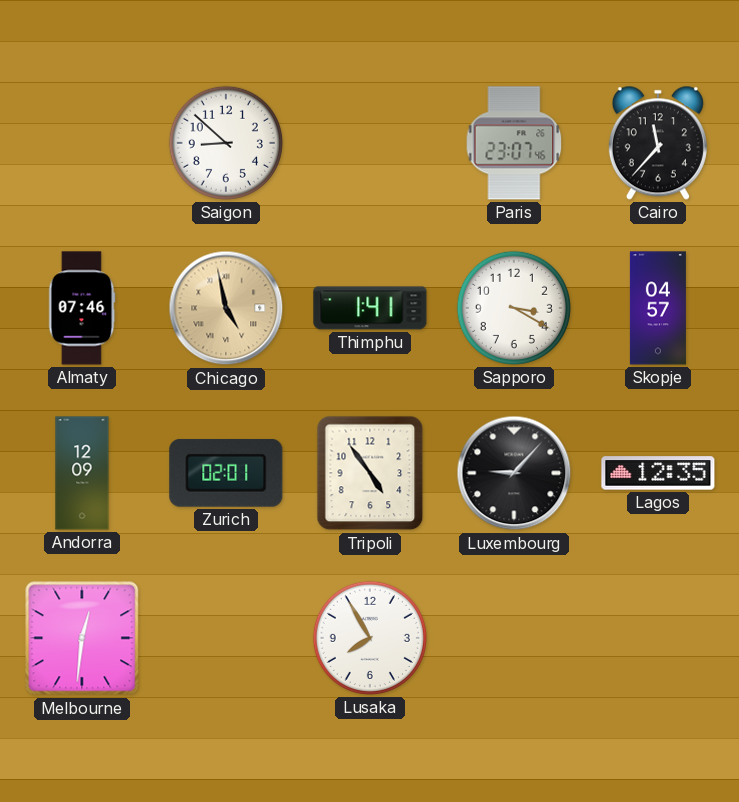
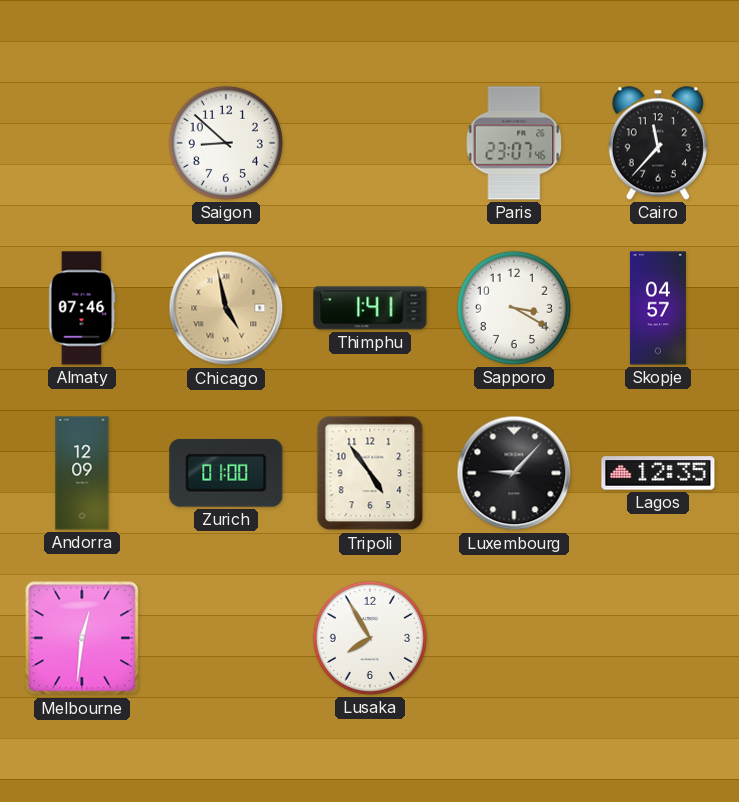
Zurich: 02:01 -> 01:00
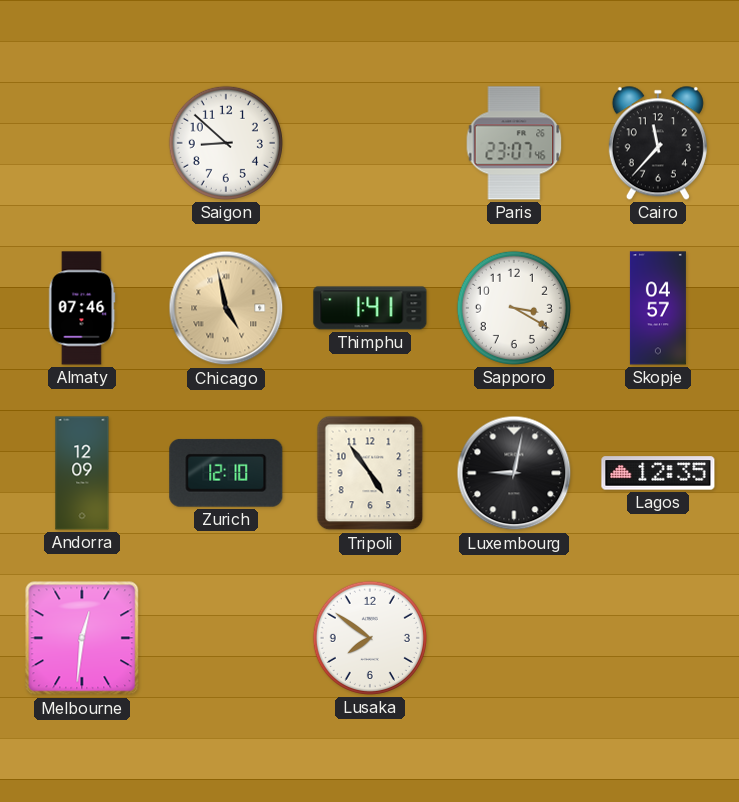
Zurich: 01:00 -> 12:10
Luxembourg: 9:07 -> 9:02
Lusaka: 7:55 -> 7:51
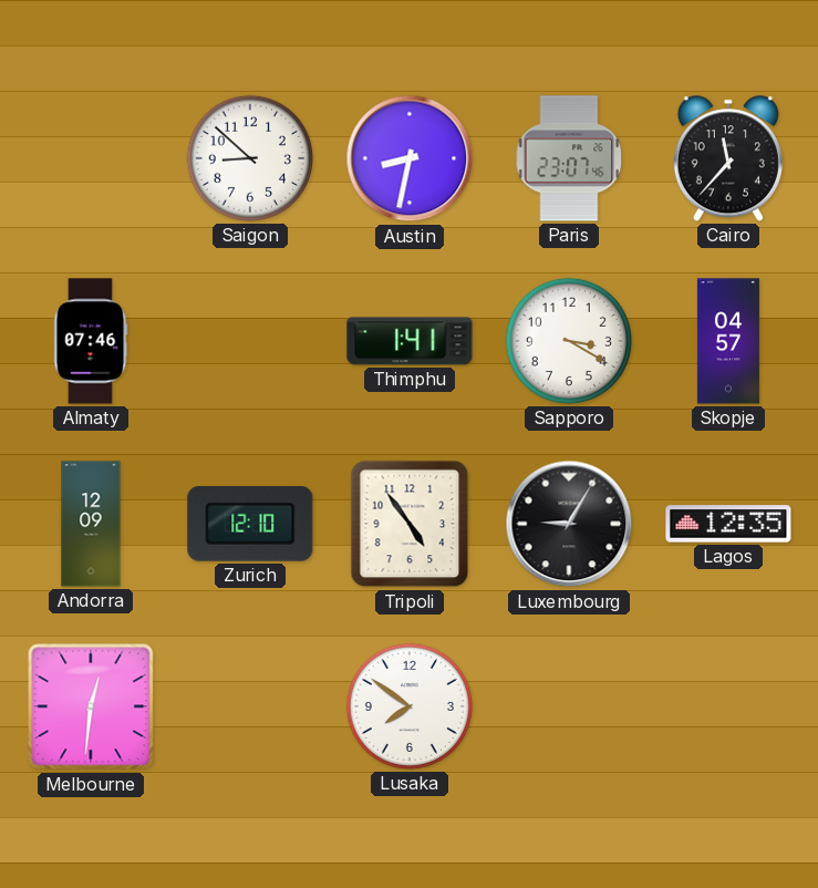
Austin: none -> 8:32
Chicago: 4:58 -> none
Luxembourg: 9:02 -> 9:05
